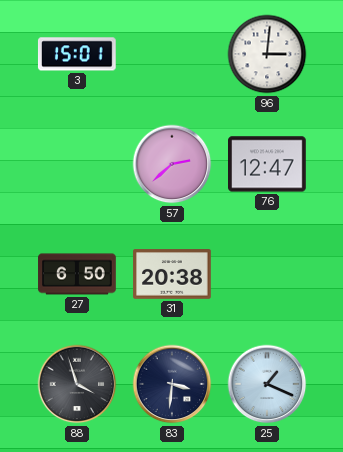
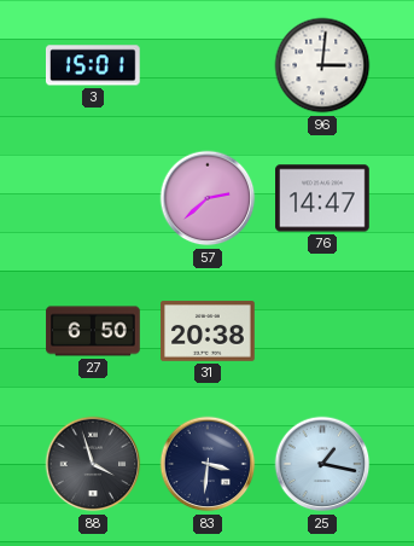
76: 12:47 -> 14:47
25: 1:19 -> 1:17
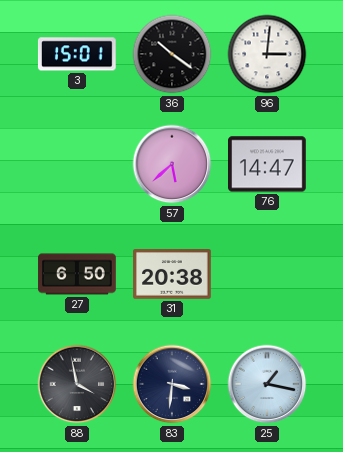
36: none -> 10:21
57: 2:38 -> 5:38
88: 3:57 -> 3:58
